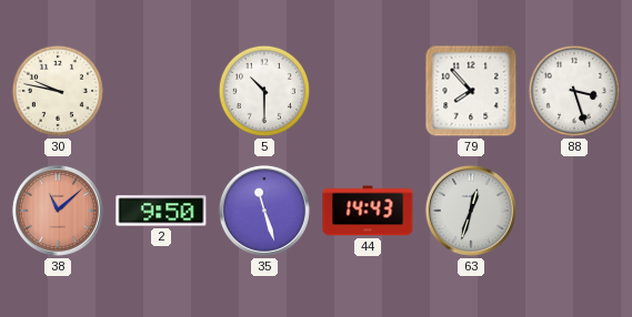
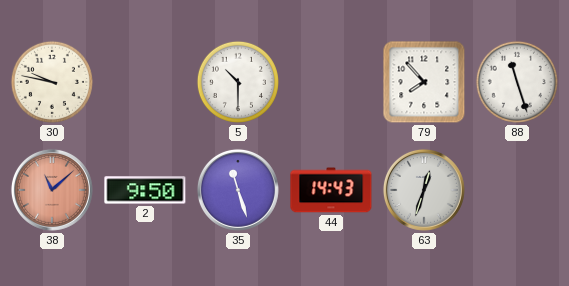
88: 3:27 -> 11:27
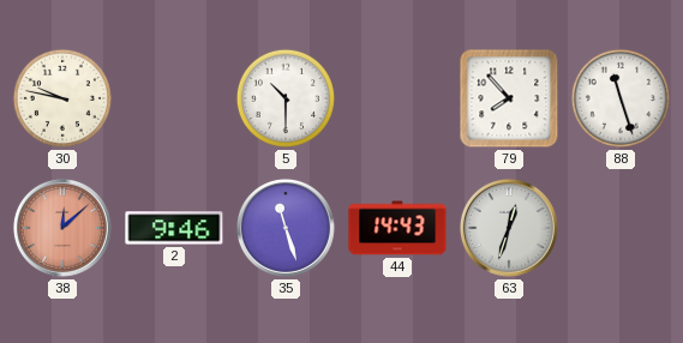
38: 11:08 -> 12:08
2: 9:50 -> 9:46
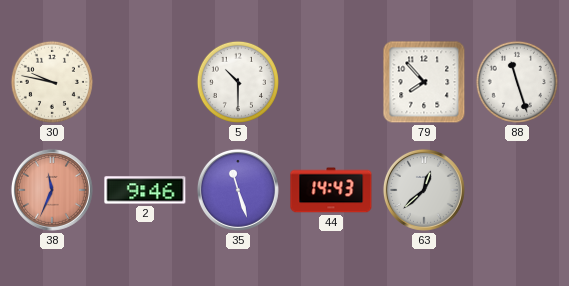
38: 12:08 -> 11:34
63: 12:33 -> 12:38
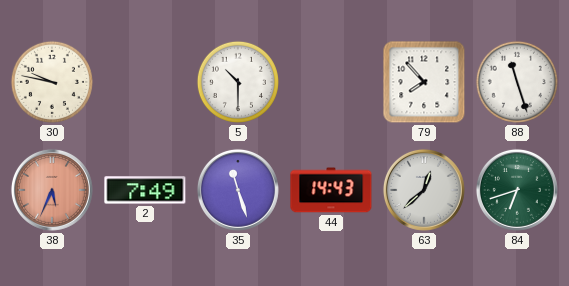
38: 11:34 -> 5:34
2: 9:46 -> 7:49
84: none -> 6:42
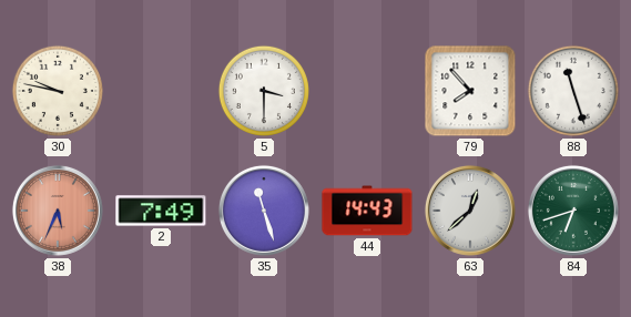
5: 10:30 -> 3:30
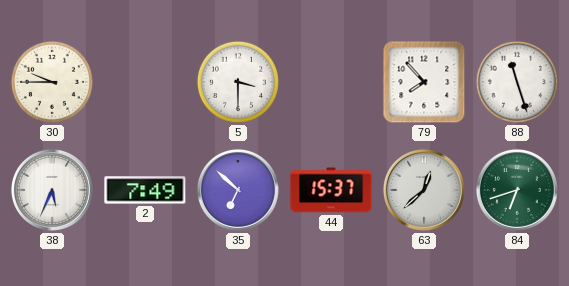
30: 9:47 -> 9:45
38 dial: salmon -> white
35: 11:27 -> 6:52
44: 14:43 -> 15:37
